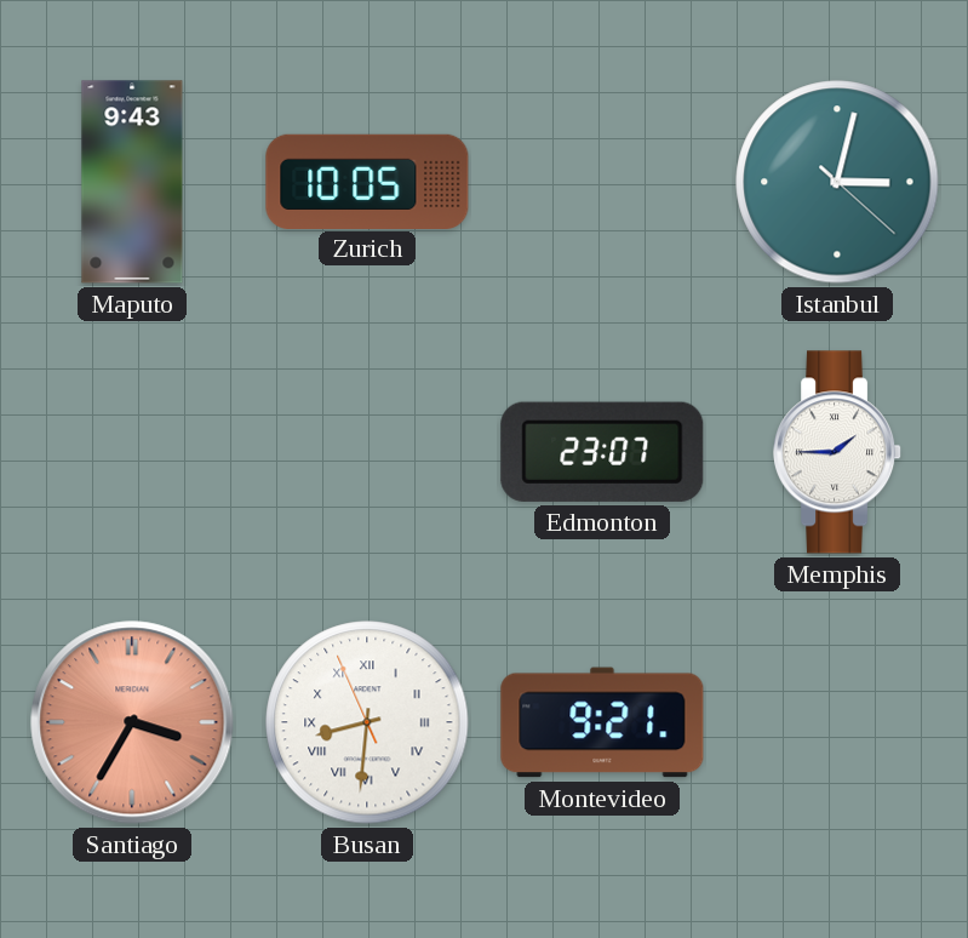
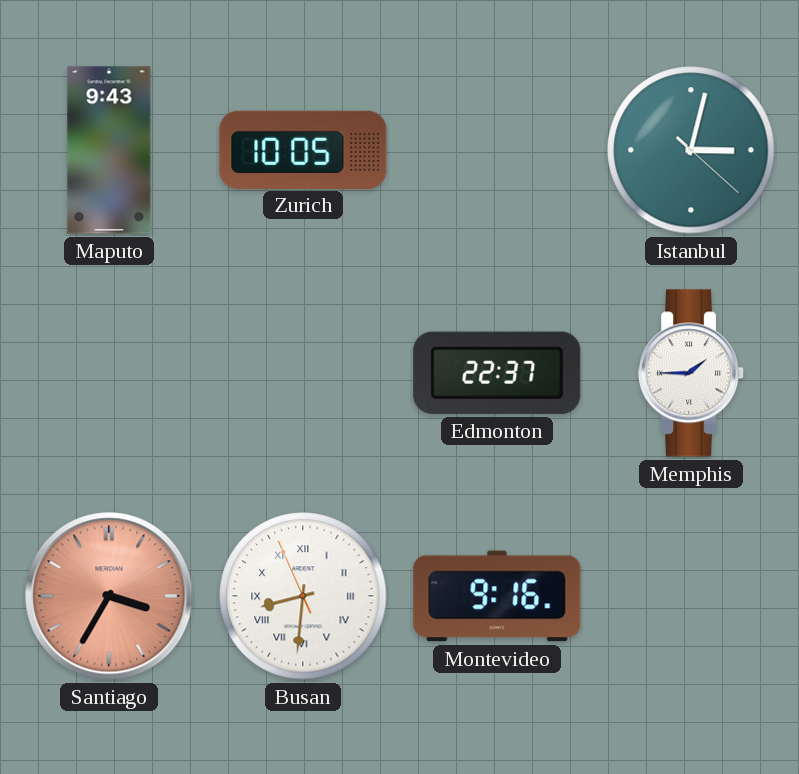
Edmonton: 23:07 -> 22:37
Montevideo: 9:21 -> 9:16
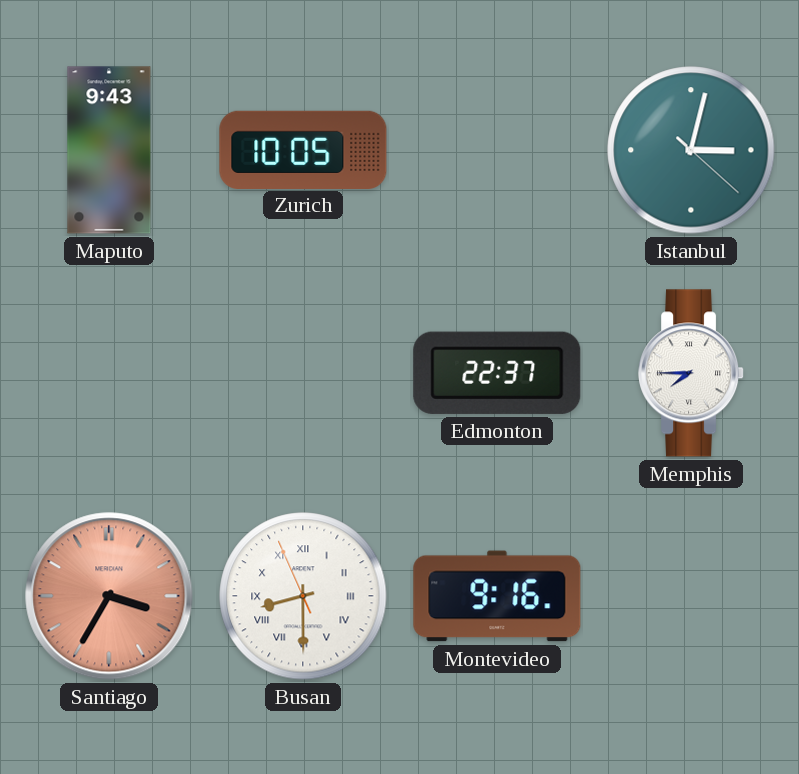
Memphis: 1:45 -> 7:45
Busan: 8:30 -> 8:29
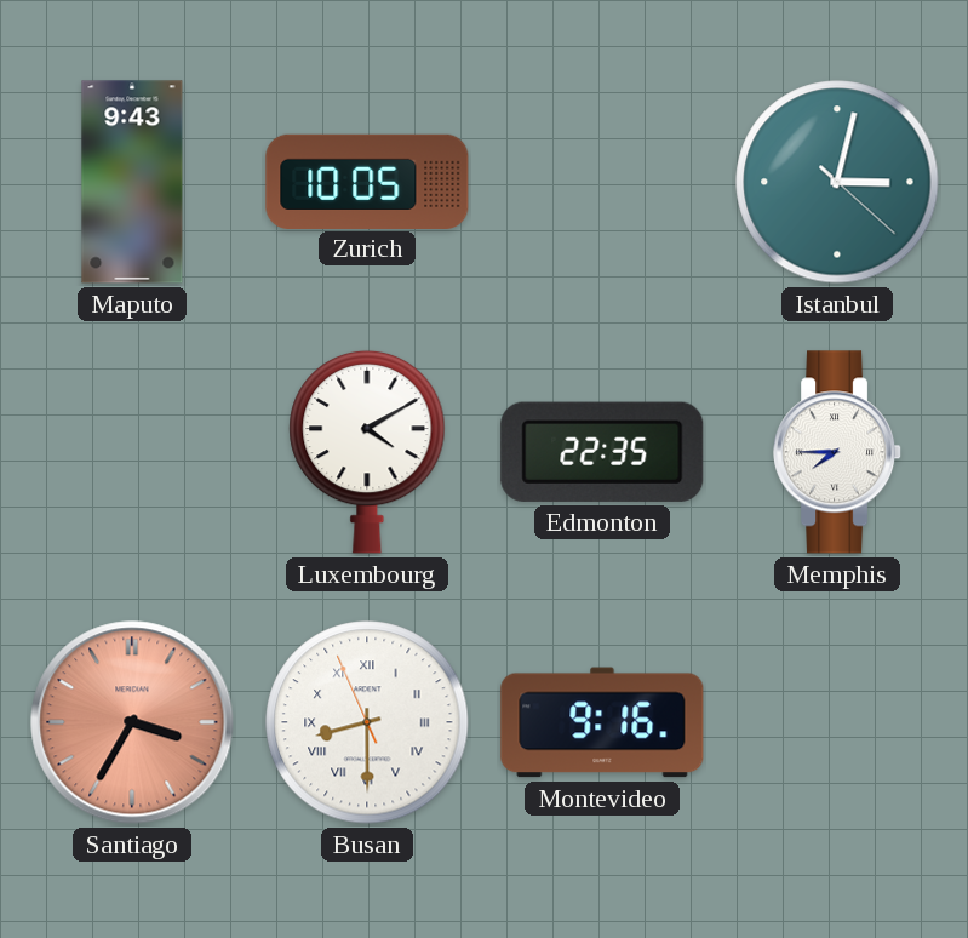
Luxembourg: none -> 4:10
Edmonton: 22:37 -> 22:35
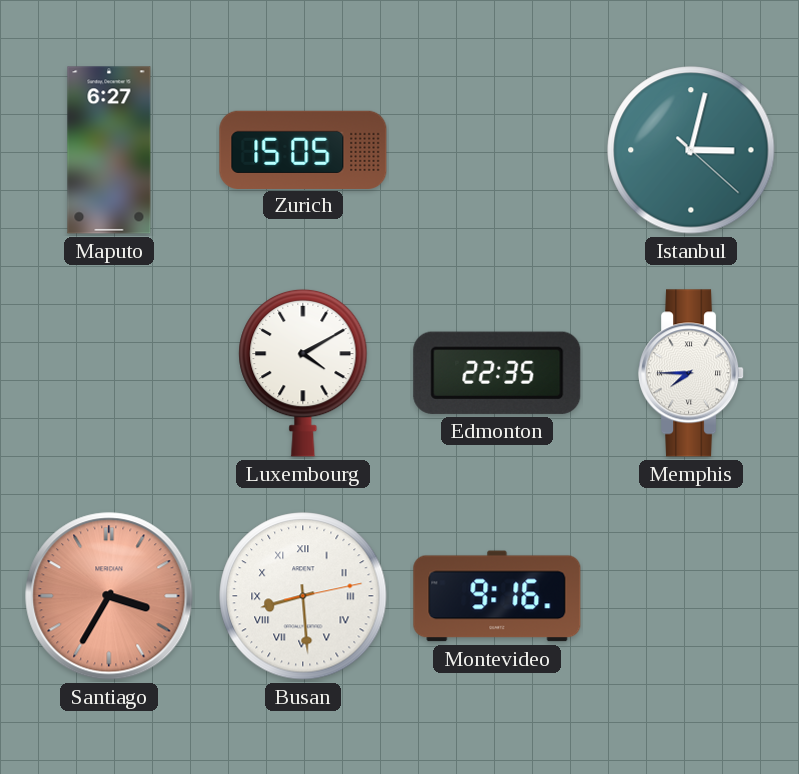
Maputo: 9:43 -> 6:27
Zurich: 10:05 -> 15:05
Busan: 8:29:56 -> 8:29:13
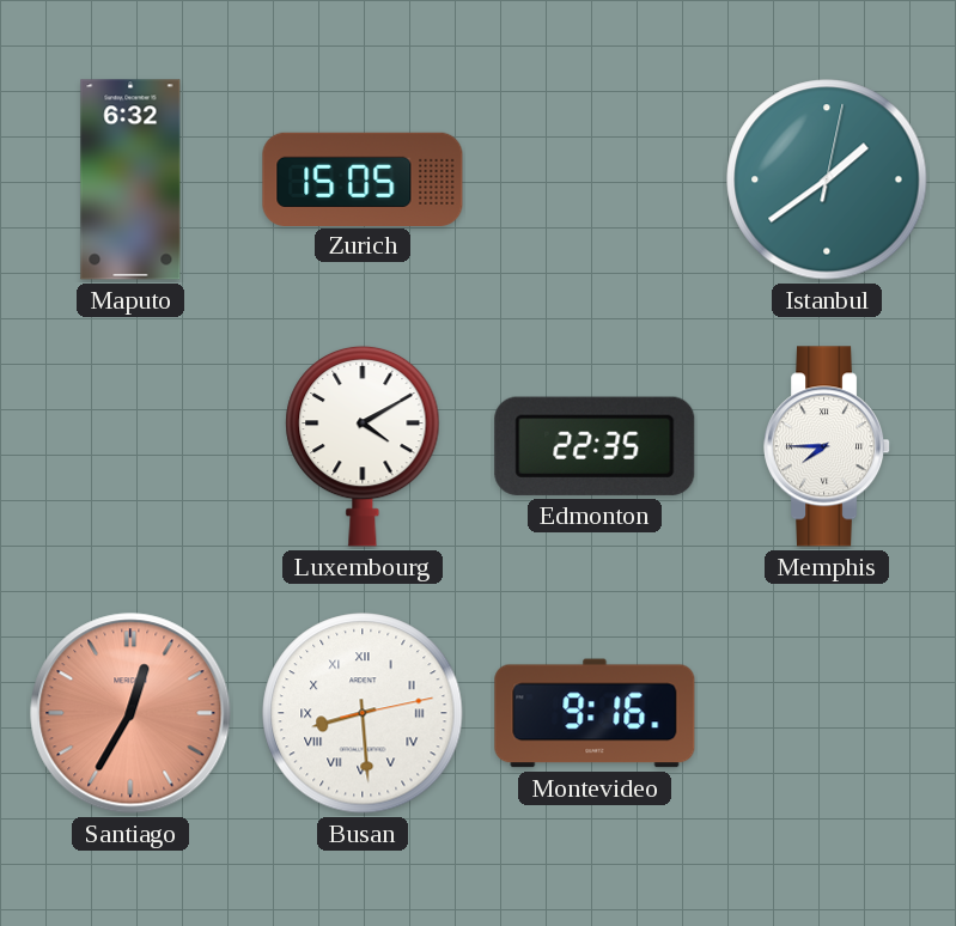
Maputo: 6:27 -> 6:32
Istanbul: 3:02 -> 1:39
Santiago: 3:35 -> 12:35
